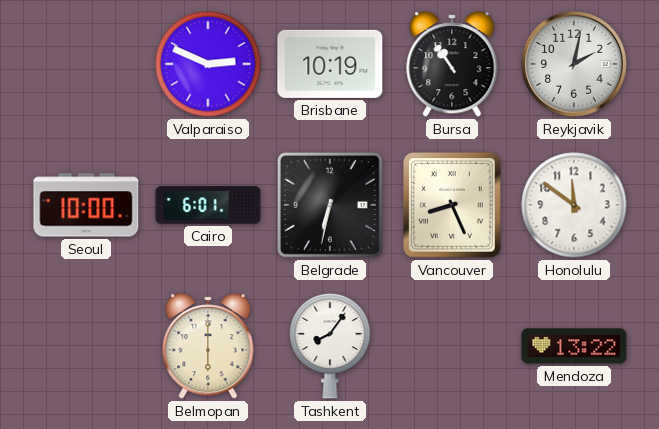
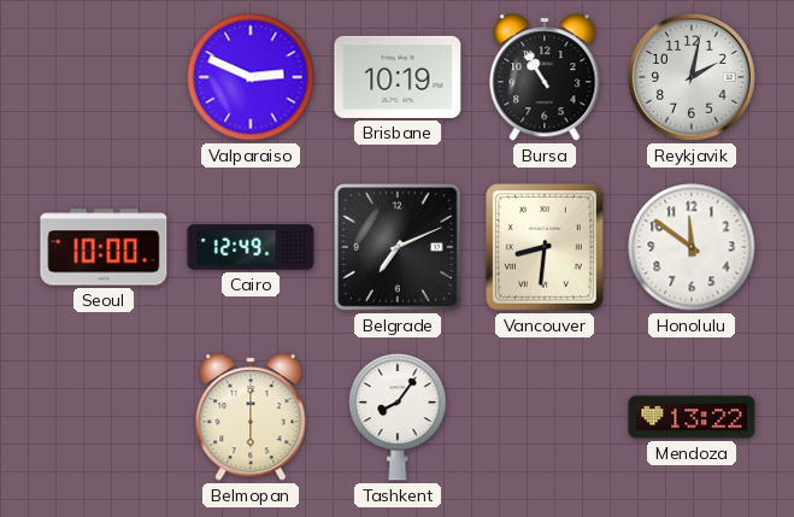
Bursa: 10:54 -> 10:55
Cairo: 6:01 -> 12:49
Belgrade: 6:32 -> 7:11
Vancouver: 8:26 -> 8:31
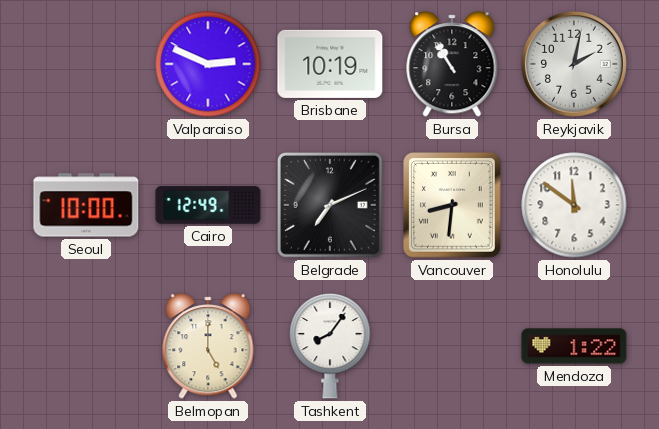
Belmopan: 6:00 -> 5:00
Mendoza: 13:22 -> 1:22
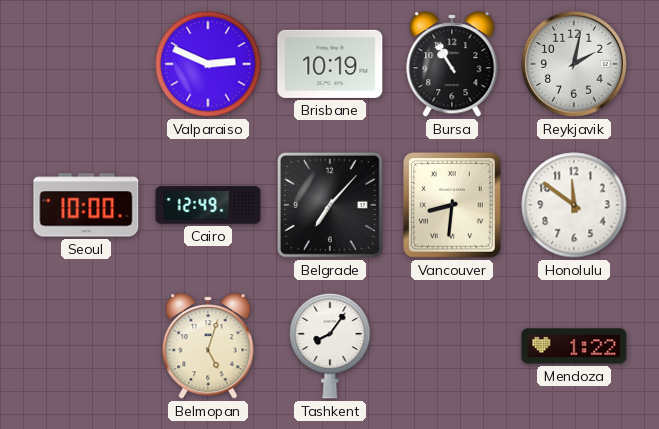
Belgrade: 7:11 -> 7:07
Belmopan: 5:00 -> 5:03
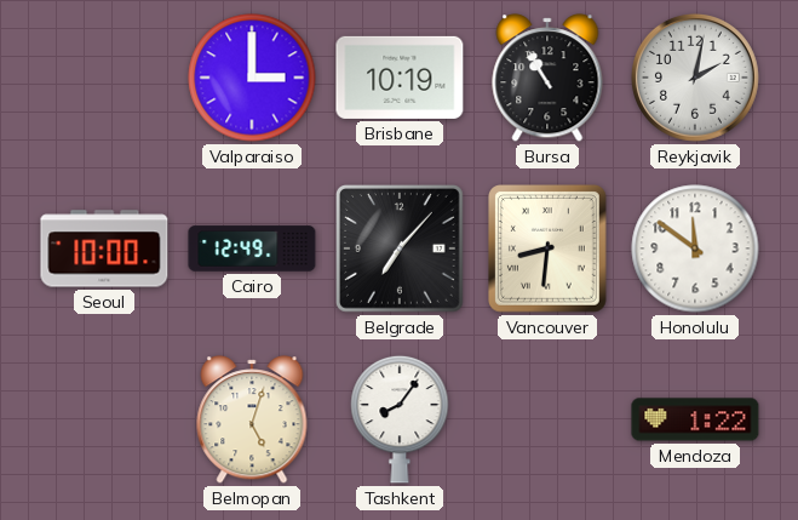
Valparaiso: 2:49 -> 3:00
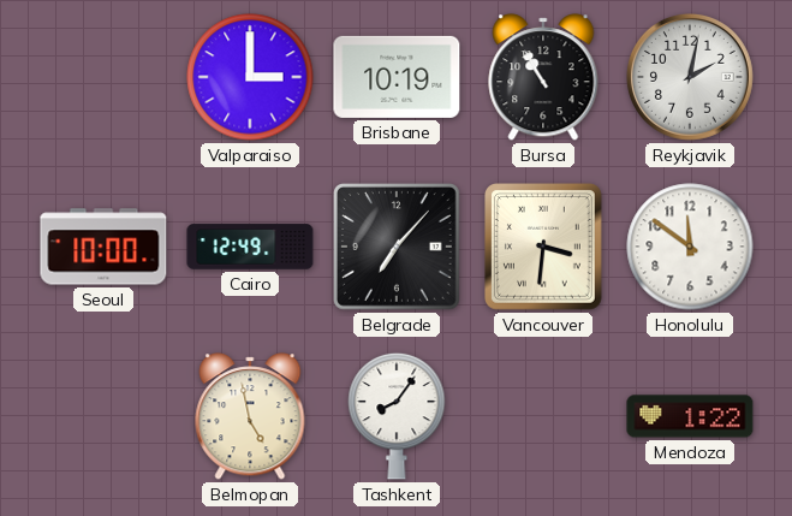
Vancouver: 8:31 -> 3:31
Belmopan: 5:03 -> 4:58
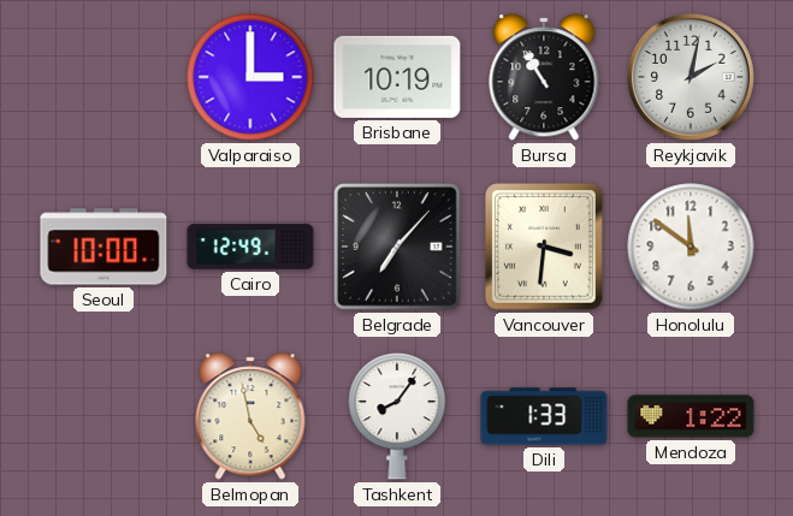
Dili: none -> 1:33
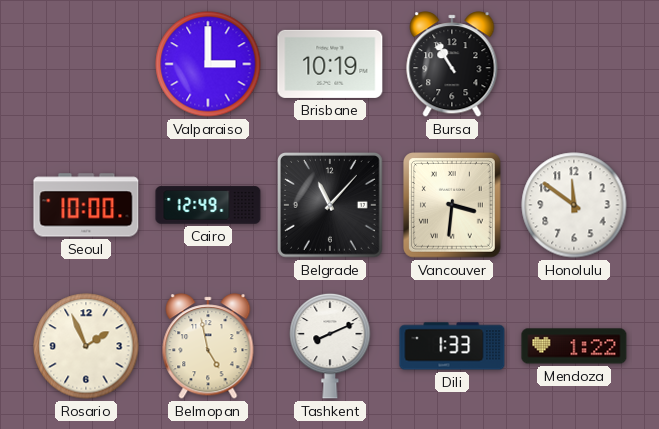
Reykjavik: 2:02 -> none
Belgrade: 7:07 -> 11:07
Rosario: none -> 1:56
Tashkent: 8:06 -> 8:11
